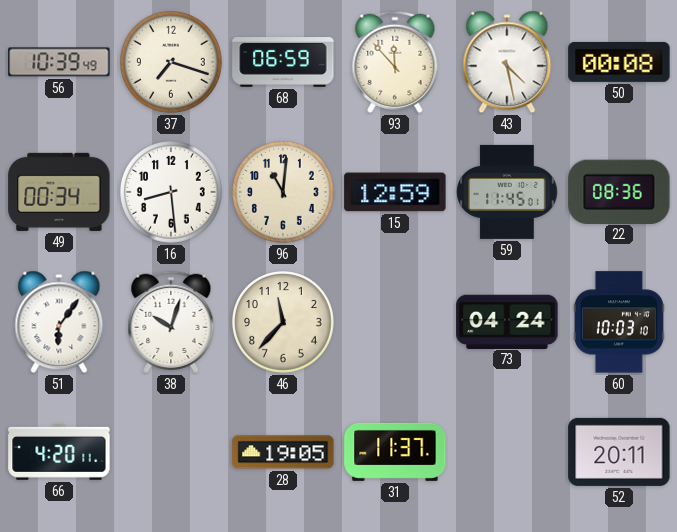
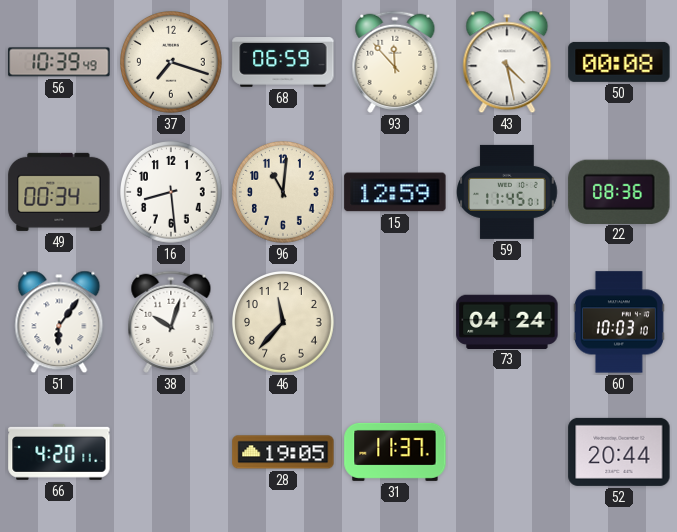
52: 20:11 -> 20:44
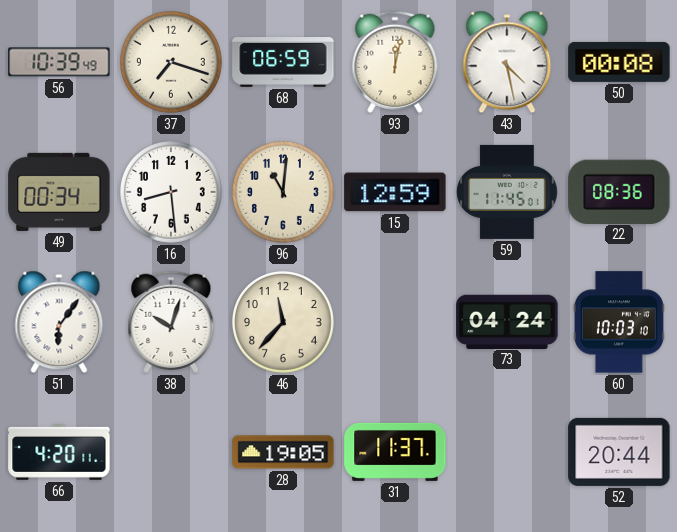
93: 11:53 -> 12:02
